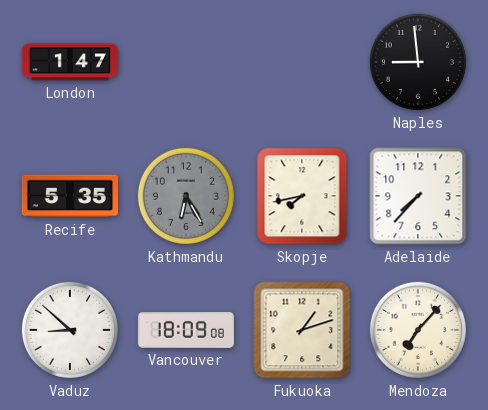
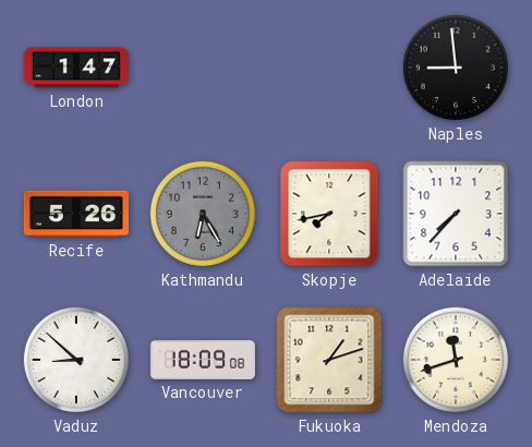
Recife: 5:35 -> 5:26
Mendoza: 7:07 -> 11:42
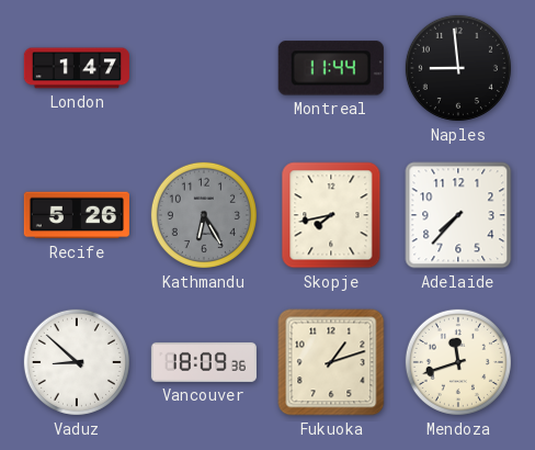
Montreal: none -> 11:44
Vancouver: 18:09:08 -> 18:09:36
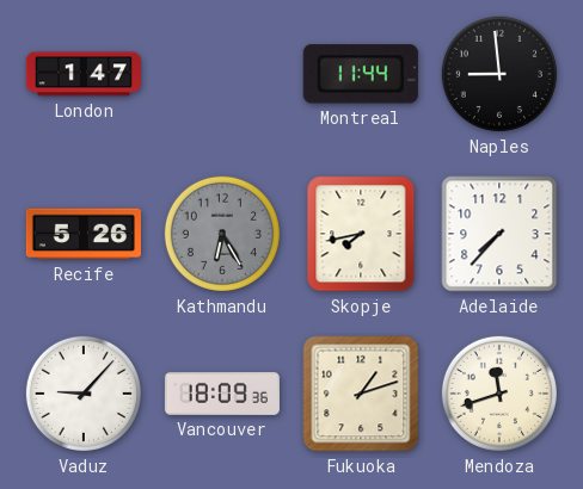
Vaduz: 8:52 -> 9:07
